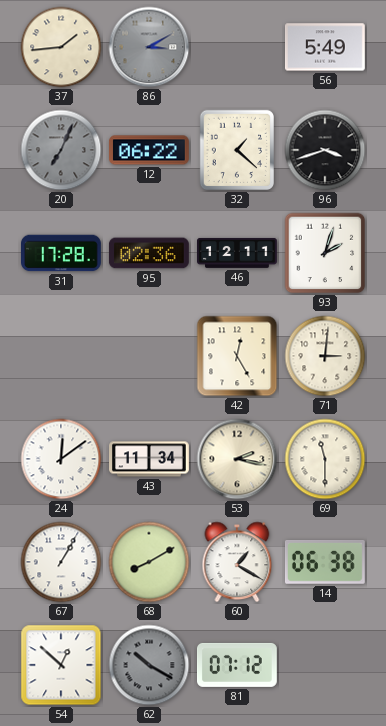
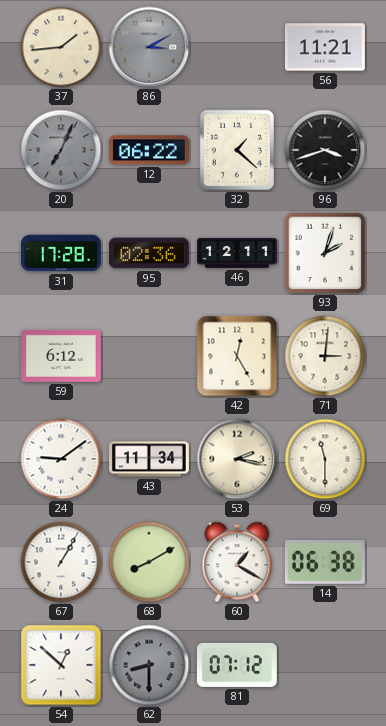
56: 5:49 -> 11:21
59: none -> 6:12
24: 12:09 -> 9:09
62: 10:20 -> 8:30
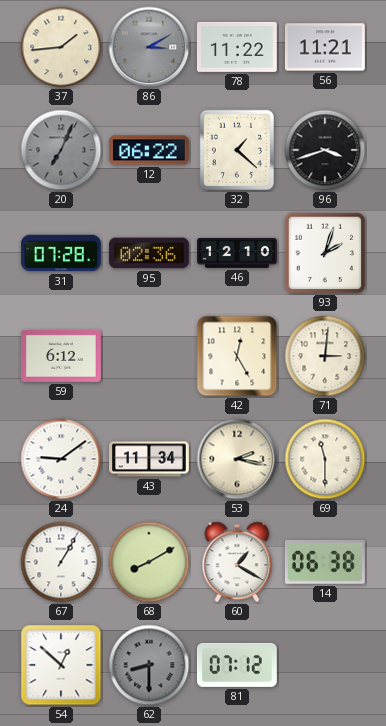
78: none -> 11:22
31: 17:28 -> 07:28
46: 12:11 -> 12:10
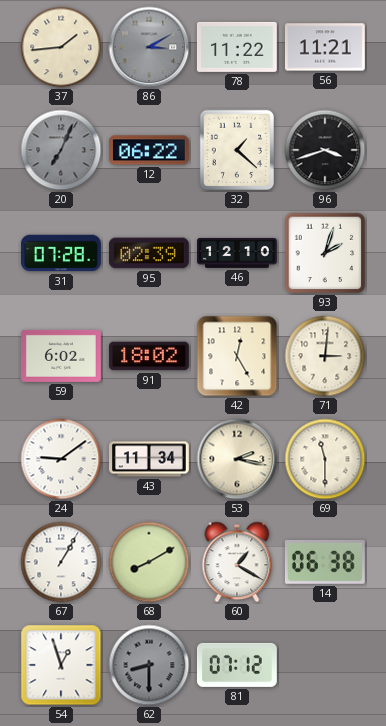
95: 02:36 -> 02:39
59: 6:12 -> 6:02
91: none -> 18:02
54: 12:52 -> 12:57
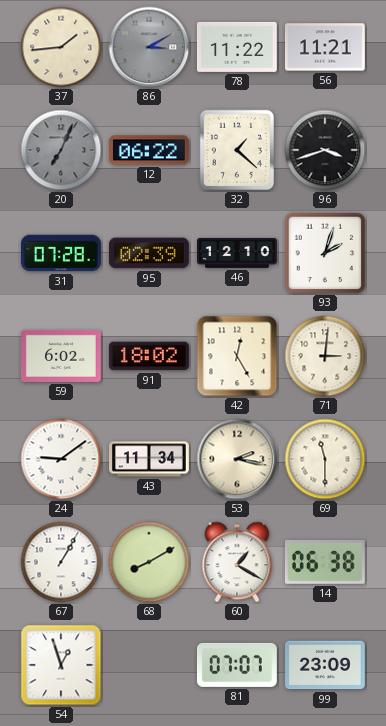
62: 8:30 -> none
81: 07:12 -> 07:07
99: none -> 23:09
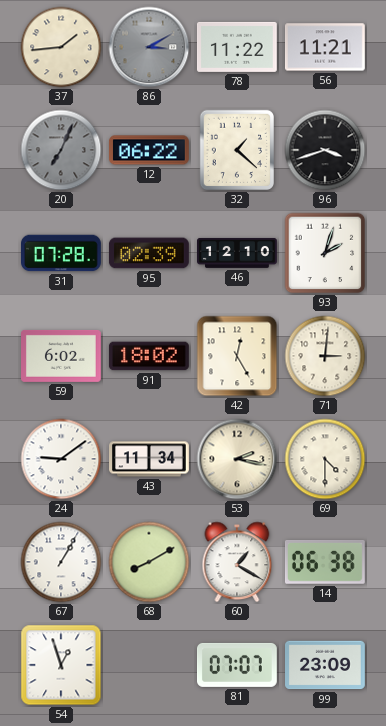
69: 11:30 -> 4:30
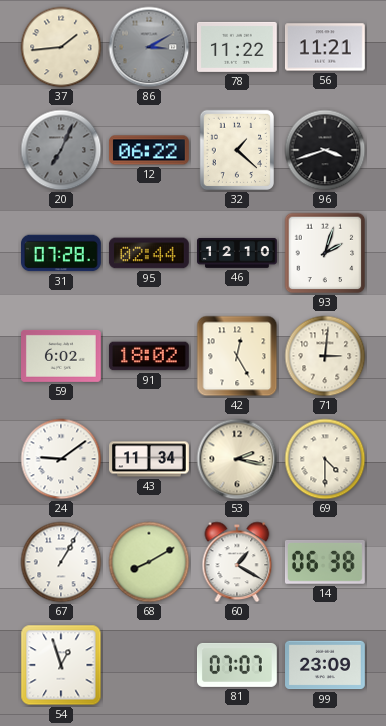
95: 02:39 -> 02:44
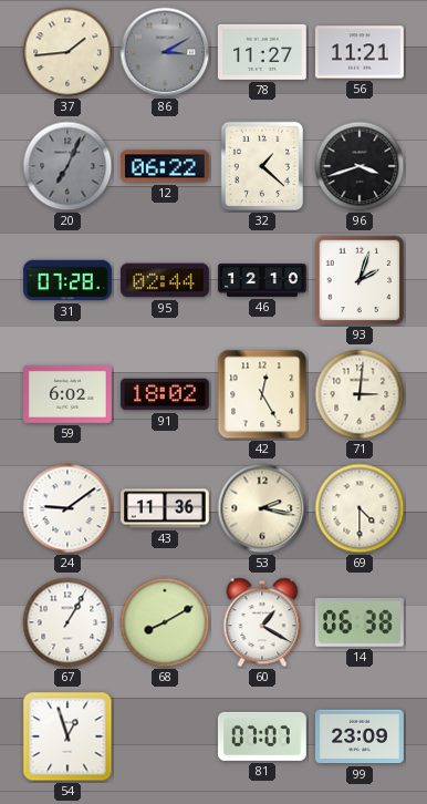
78: 11:22 -> 11:27
43: 11:34 -> 11:36
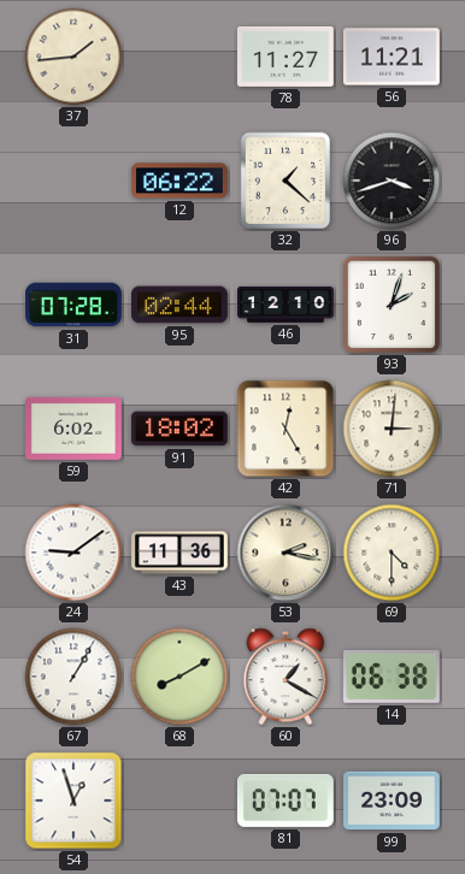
86: 3:10 -> none
20: 7:04 -> none
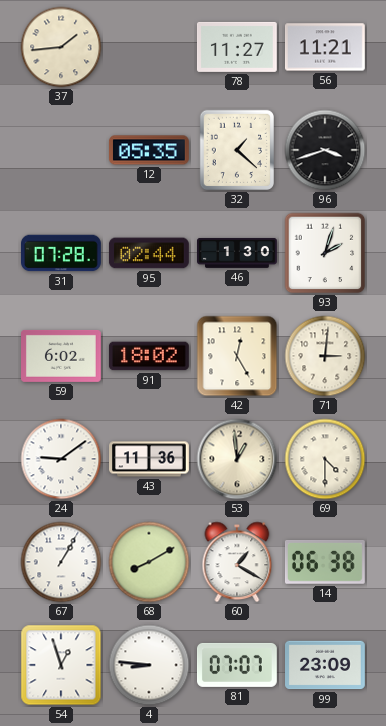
12: 06:22 -> 05:35
46: 12:10 -> 1:30
53: 2:17 -> 12:59
4: none -> 8:46
